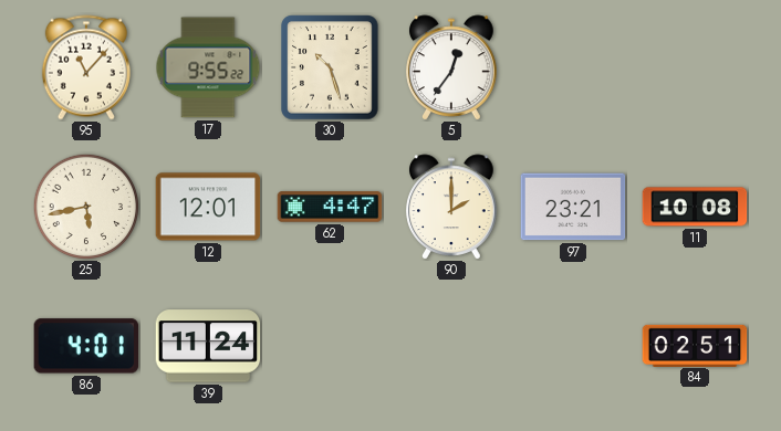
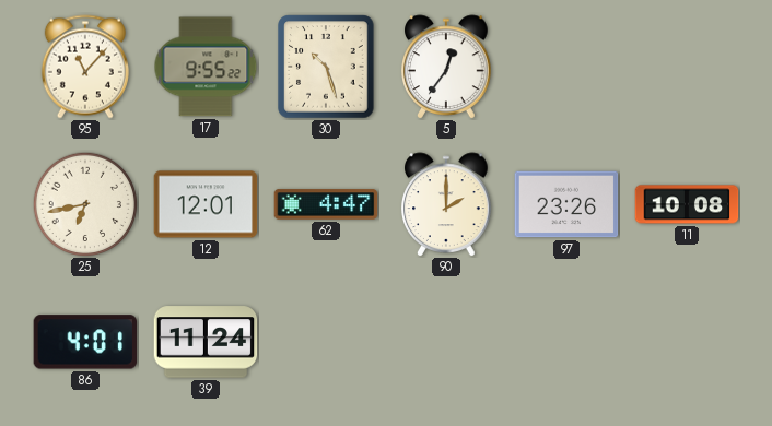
25: 5:43 -> 6:43
97: 23:21 -> 23:26
84: 02:51 -> none
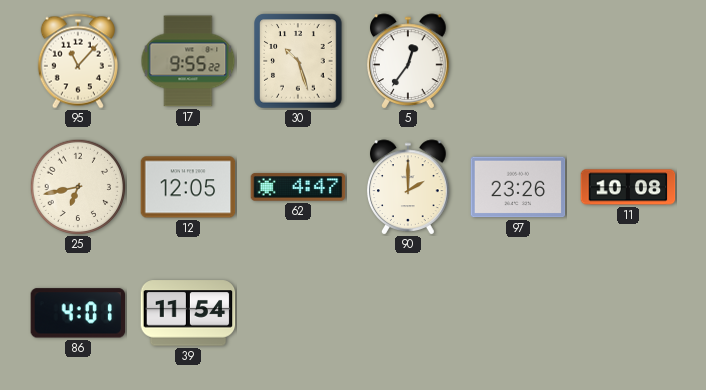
12: 12:01 -> 12:05
39: 11:24 -> 11:54
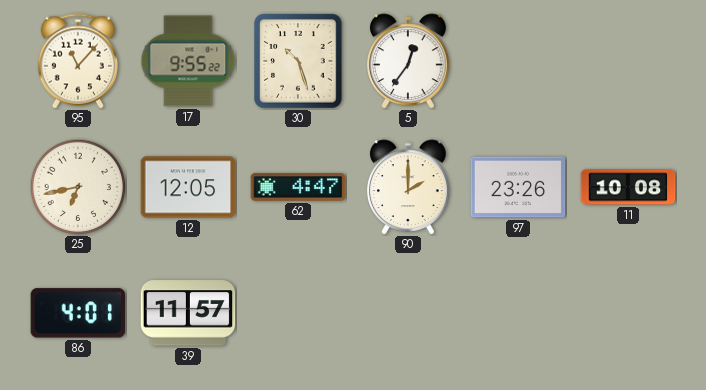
39: 11:54 -> 11:57
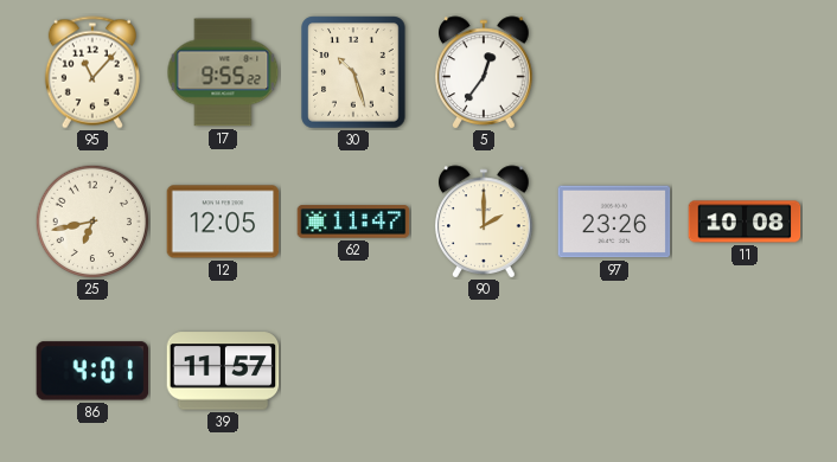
62: 4:47 -> 11:47
